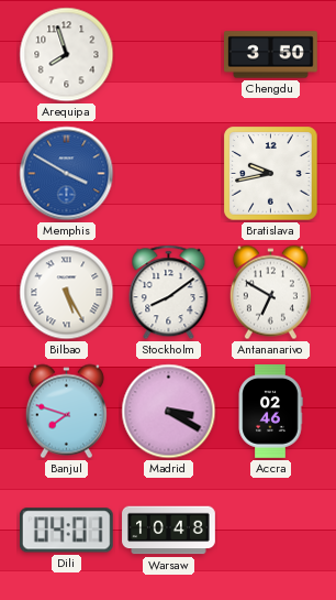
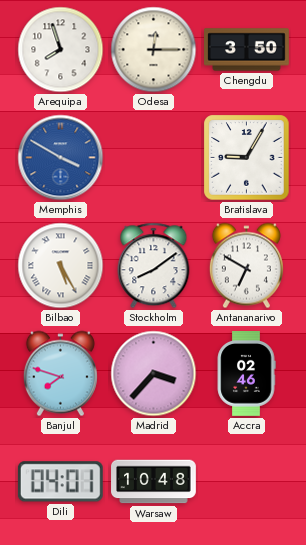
Odesa: none -> 12:15
Bratislava: 9:43 -> 9:05
Madrid: 3:20 -> 3:37
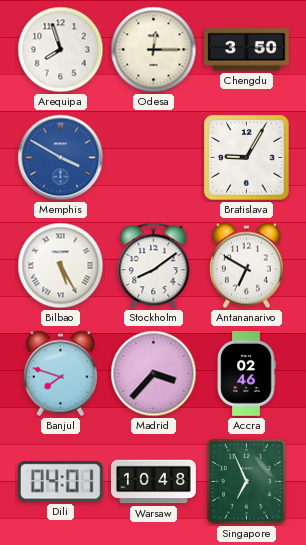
Singapore: none -> 6:56
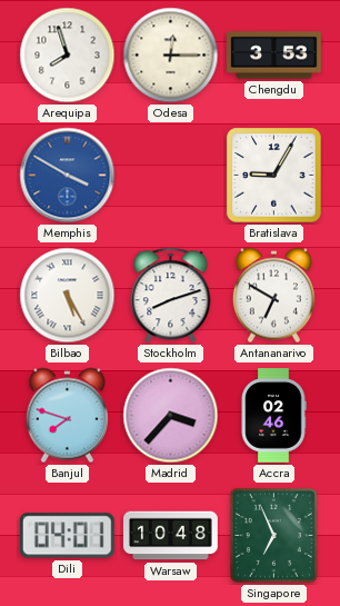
Chengdu: 3:50 -> 3:53
Stockholm: 8:09 -> 8:12
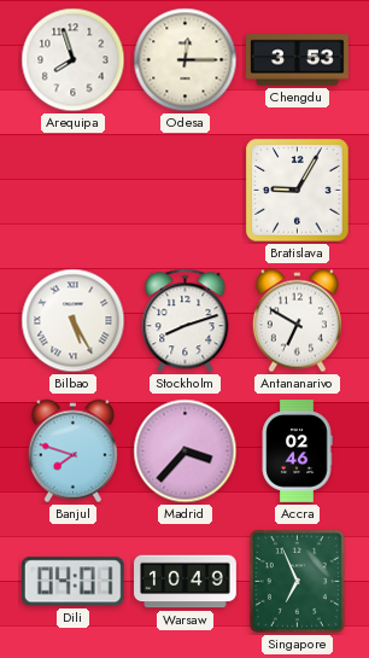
Memphis: 3:50 -> none
Warsaw: 10:48 -> 10:49
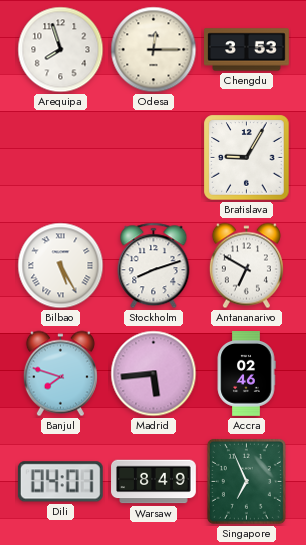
Madrid: 3:37 -> 5:44
Warsaw: 10:49 -> 8:49
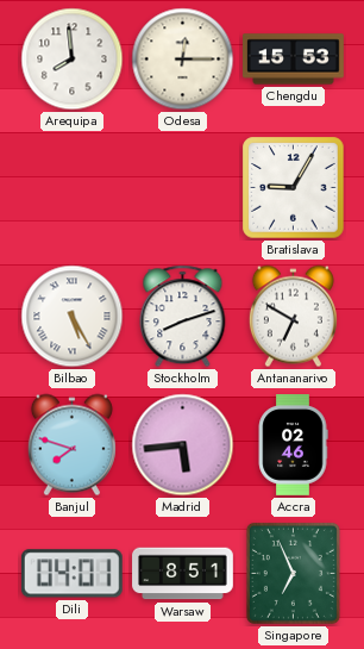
Arequipa: 7:57 -> 7:59
Chengdu: 3:53 -> 15:53
Warsaw: 8:49 -> 8:51
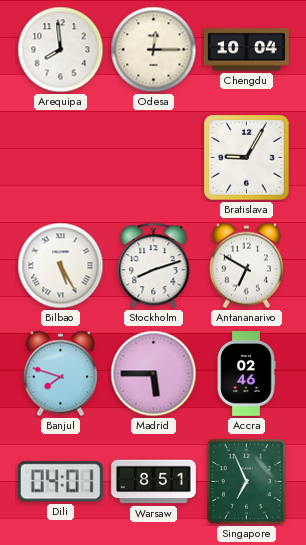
Chengdu: 15:53 -> 10:04
Madrid: 5:44 -> 5:45
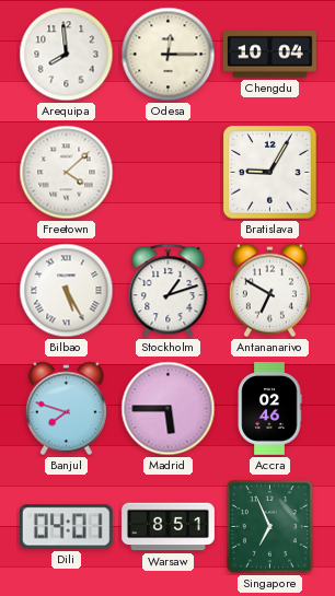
Freetown: none -> 4:08
Stockholm: 8:12 -> 1:12
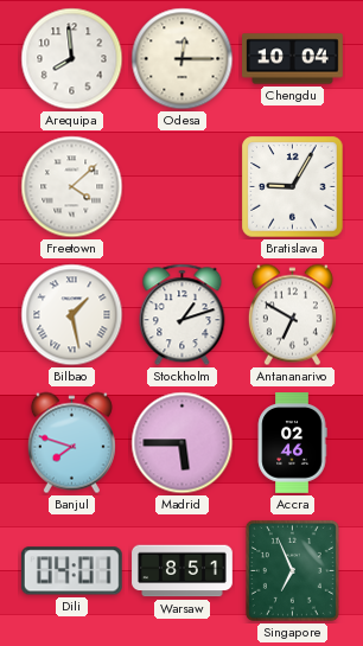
Bilbao: 5:25 -> 1:28
